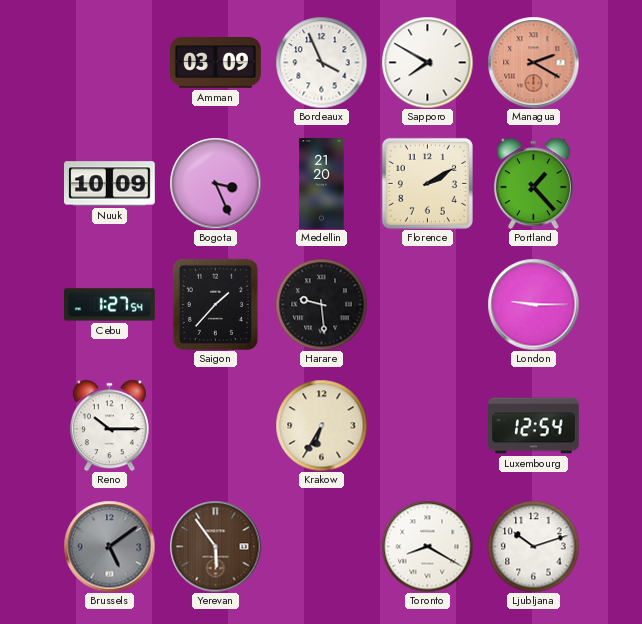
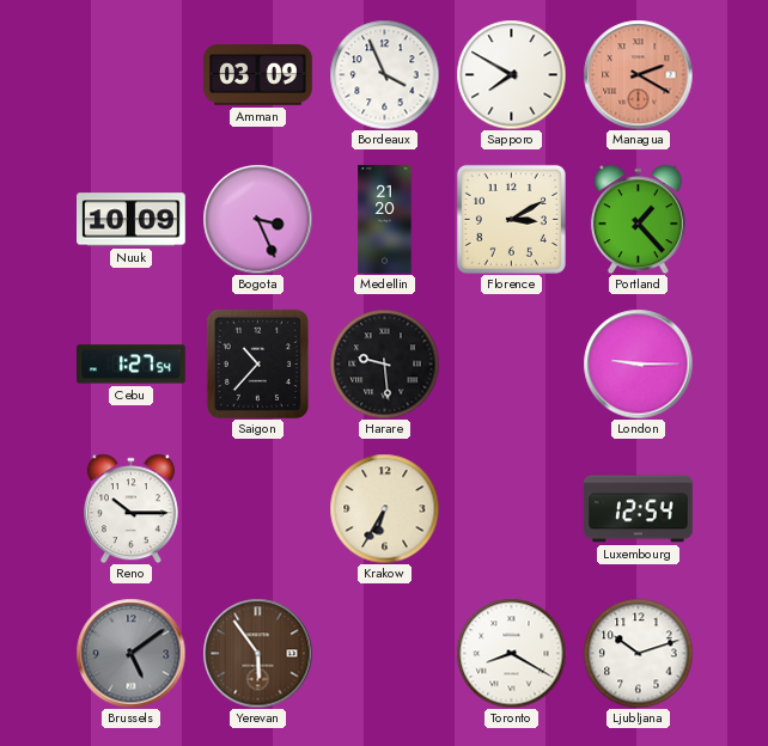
Florence: 2:10 -> 3:10
Saigon: 1:37 -> 10:37
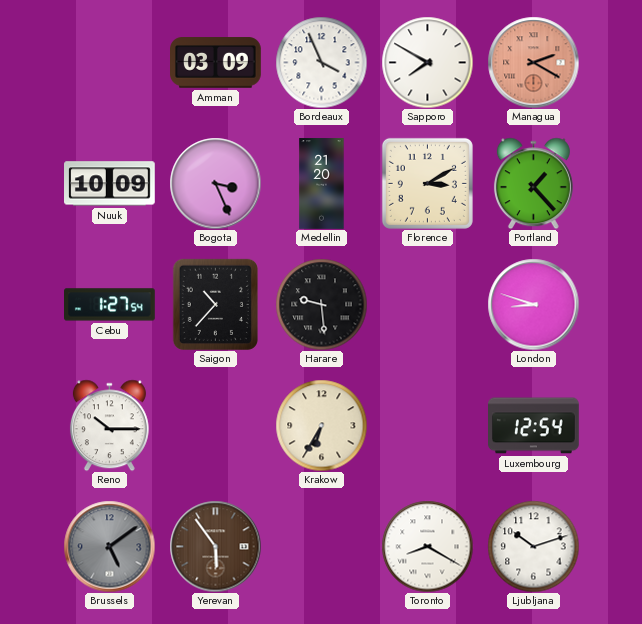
London: 9:15 -> 8:48
